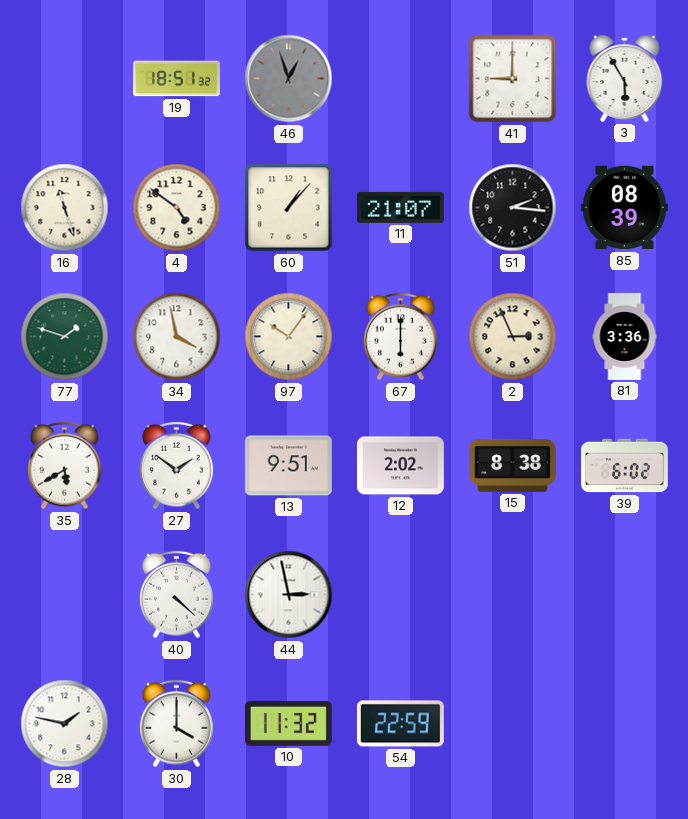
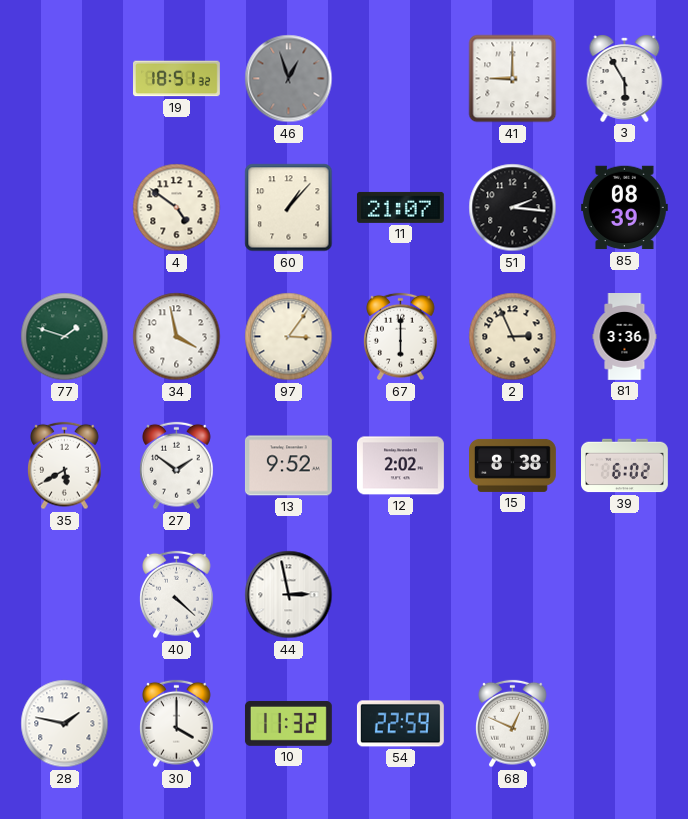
16: 11:27 -> none
97: 10:06 -> 3:06
13: 9:51 -> 9:52
68: none -> 12:49
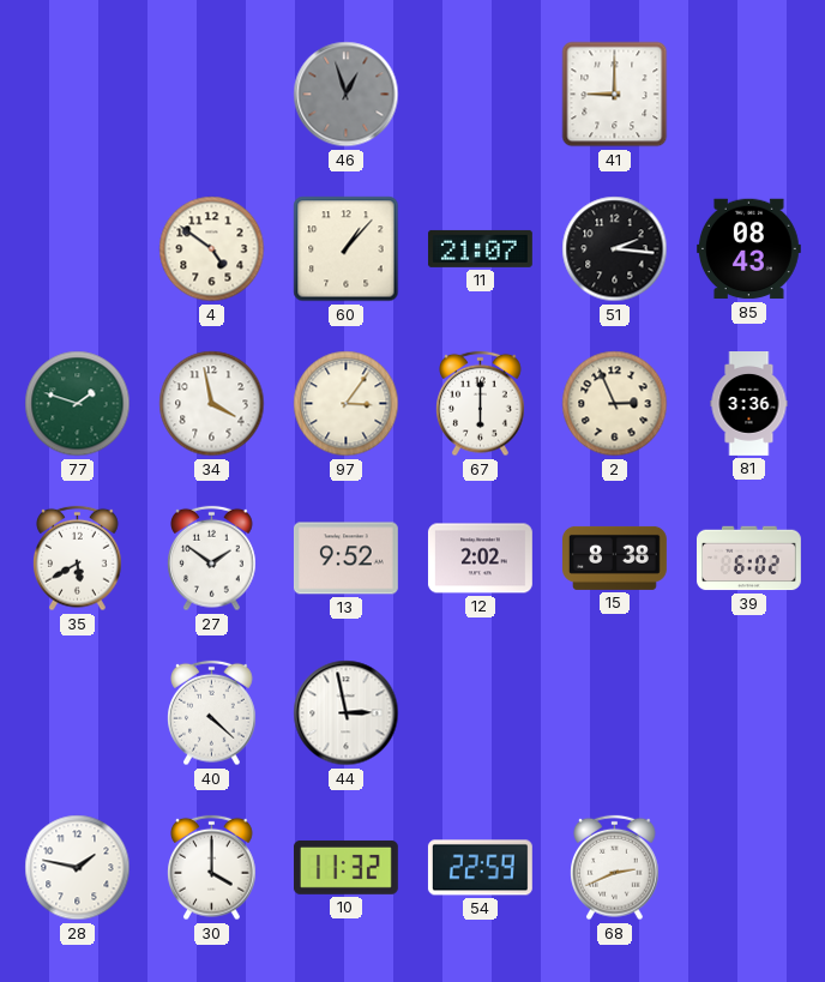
19: 18:51 -> none
3: 5:55 -> none
85: 08:39 -> 08:43
68: 12:49 -> 2:41
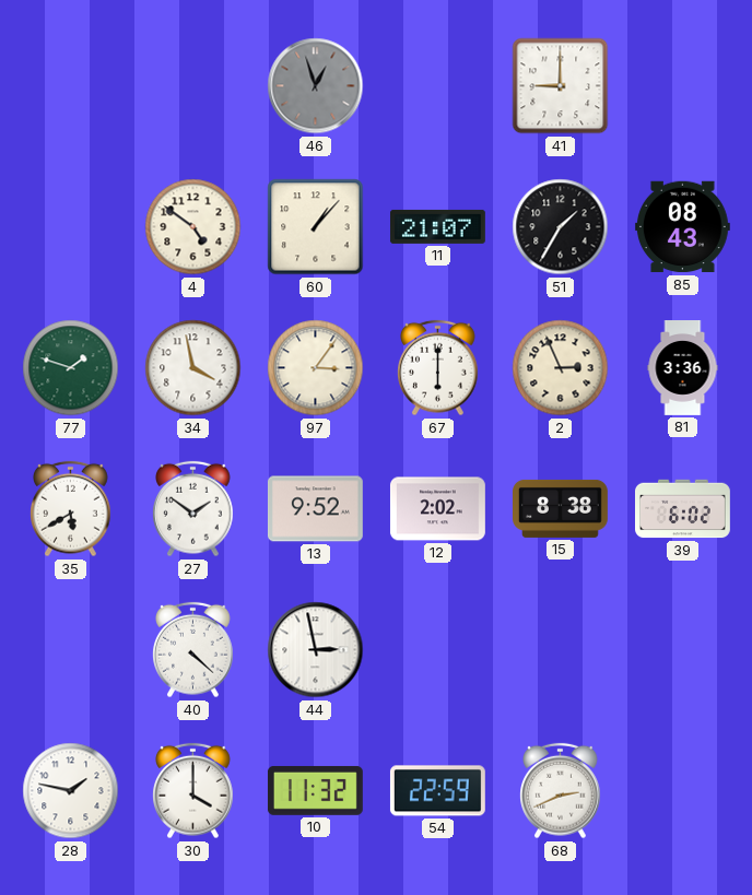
51: 2:16 -> 1:35
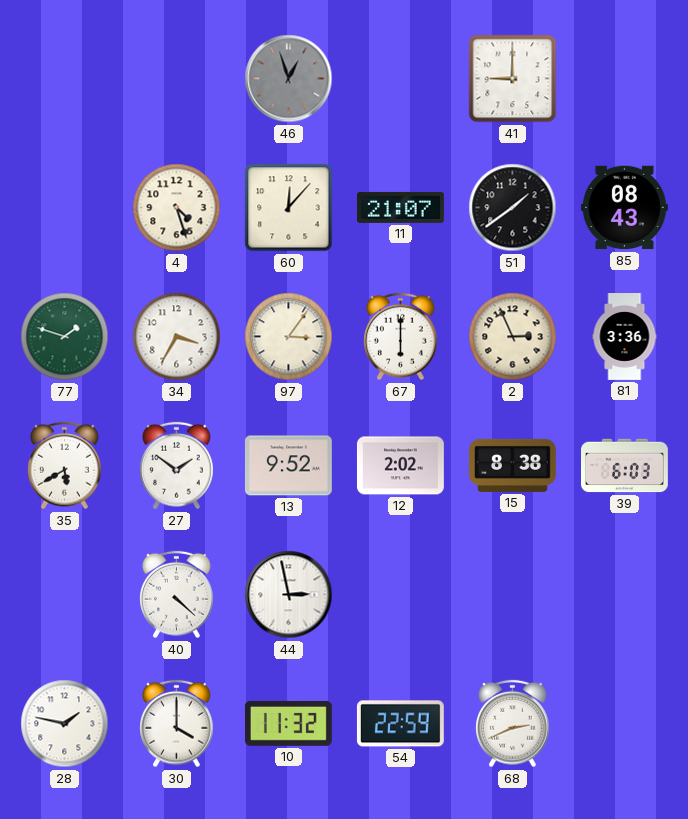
4: 4:51 -> 4:27
60: 1:07 -> 12:07
51: 1:35 -> 1:39
34: 3:58 -> 3:35
39: 6:02 -> 6:03
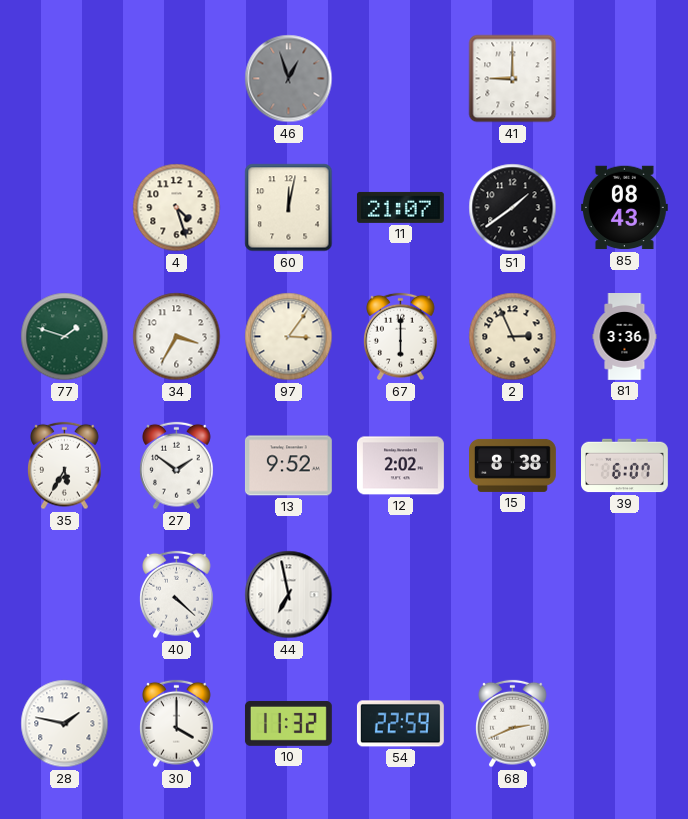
60: 12:07 -> 12:02
35: 5:40 -> 5:35
39: 6:03 -> 6:07
44: 2:58 -> 6:58
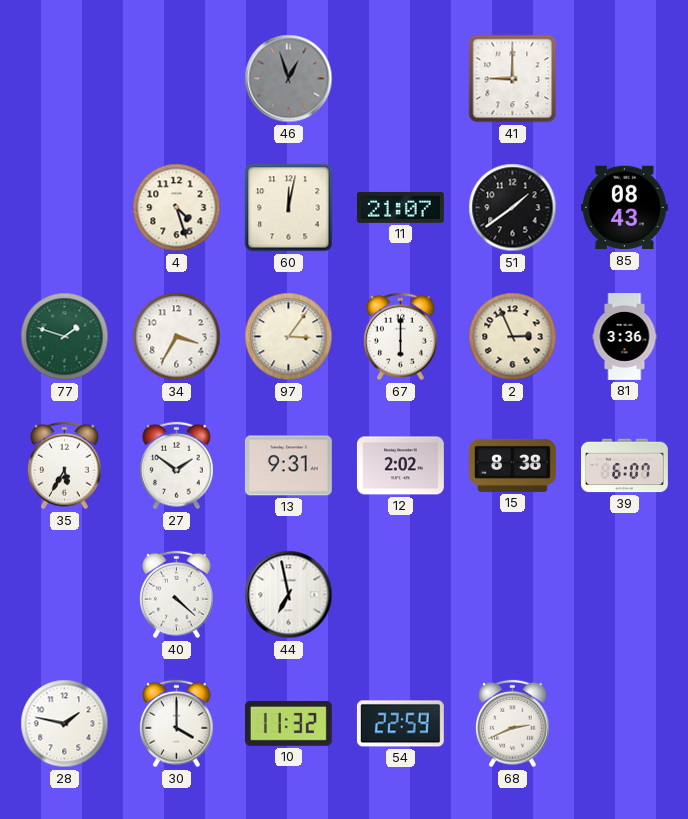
13: 9:52 -> 9:31
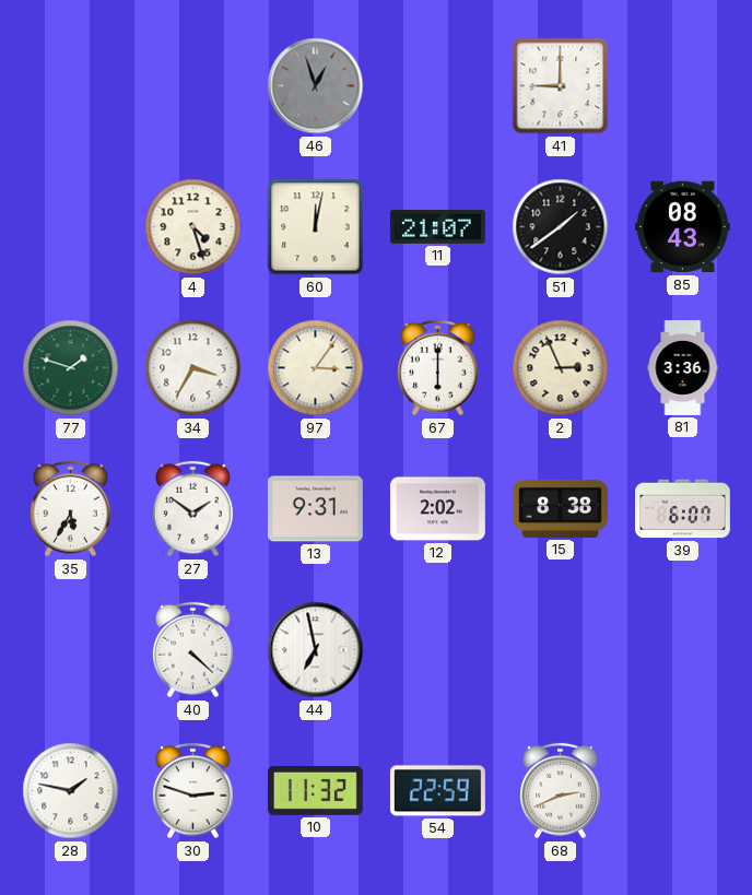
30: 4:00 -> 2:48
